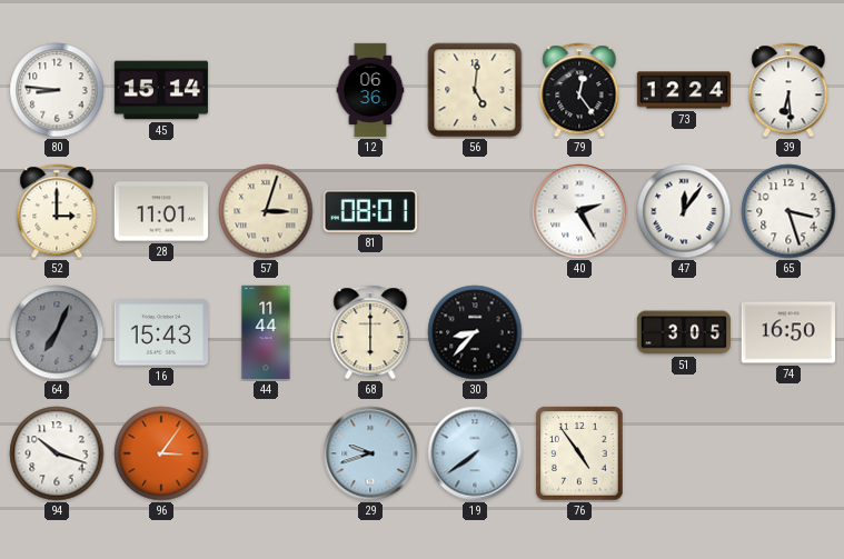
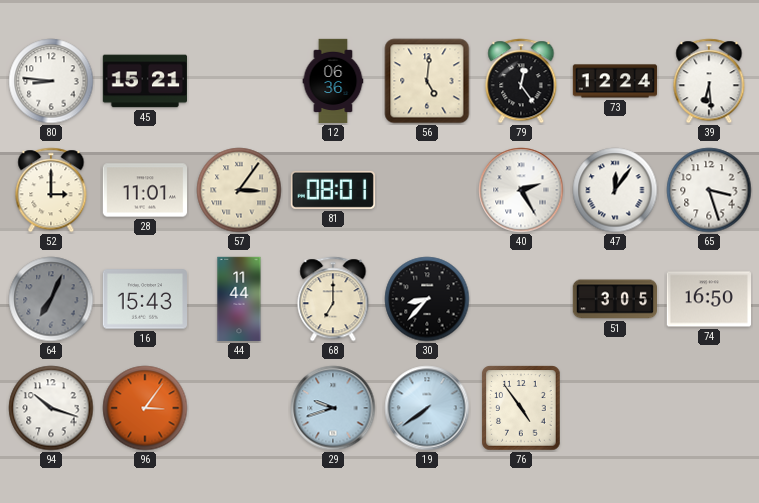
45: 15:14 -> 15:21
57: 3:03 -> 3:06
68: 6:00 -> 7:00
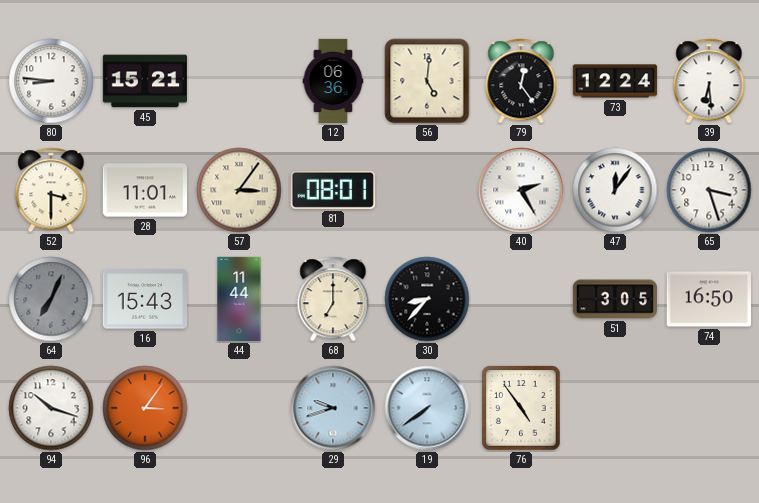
52: 3:00 -> 3:30
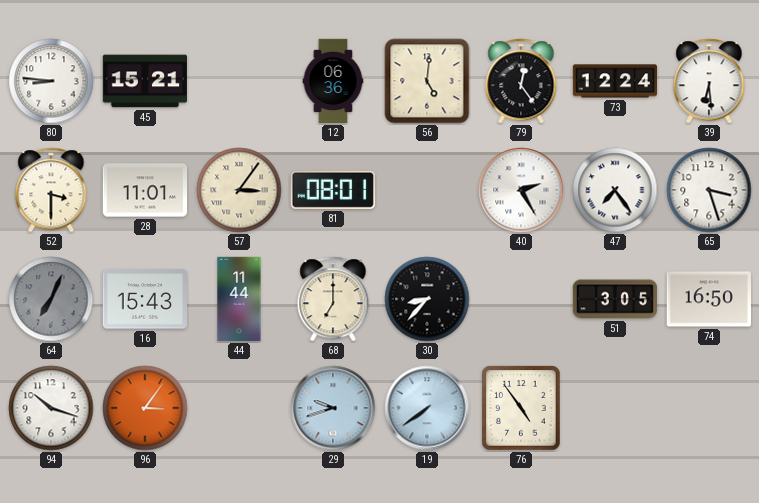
47: 12:06 -> 7:24
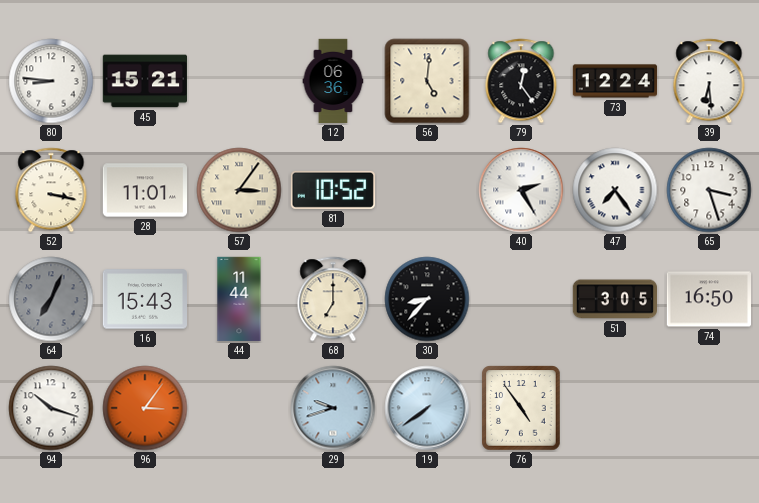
52: 3:30 -> 3:17
81: 08:01 -> 10:52
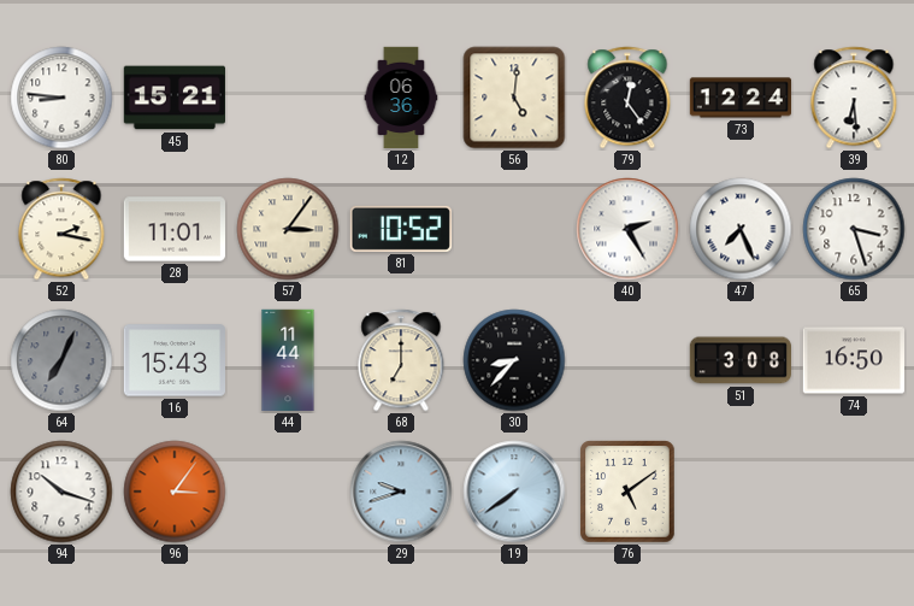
52: 3:17 -> 2:17
47: 7:24 -> 7:26
51: 3:05 -> 3:08
76: 4:54 -> 5:09
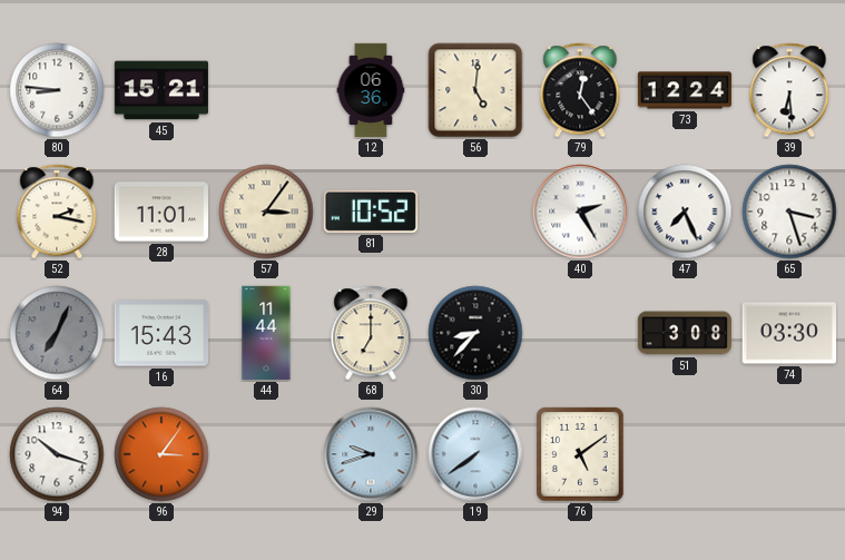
74: 16:50 -> 03:30
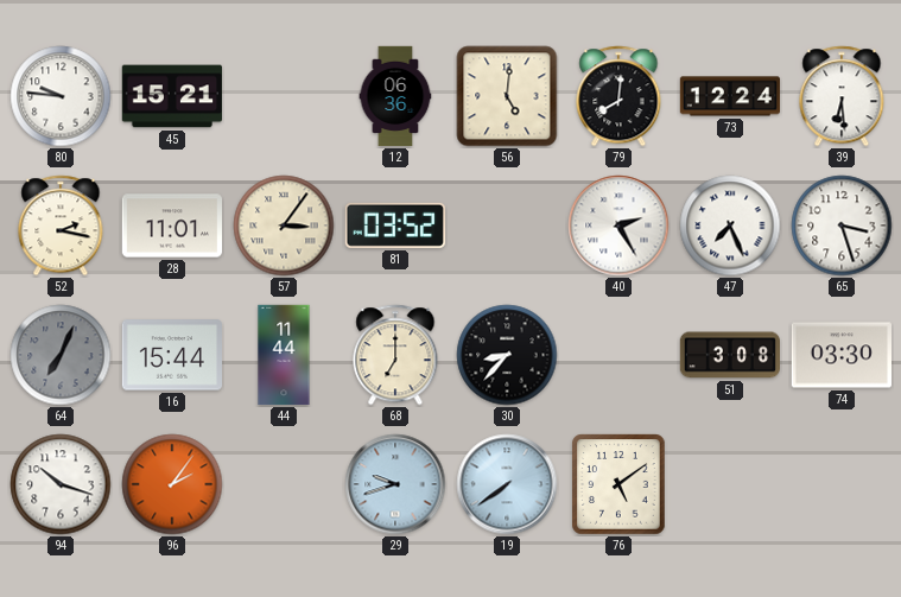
80: 8:46 -> 9:46
79: 12:24 -> 8:01
81: 10:52 -> 03:52
16: 15:43 -> 15:44
96: 3:06 -> 2:06
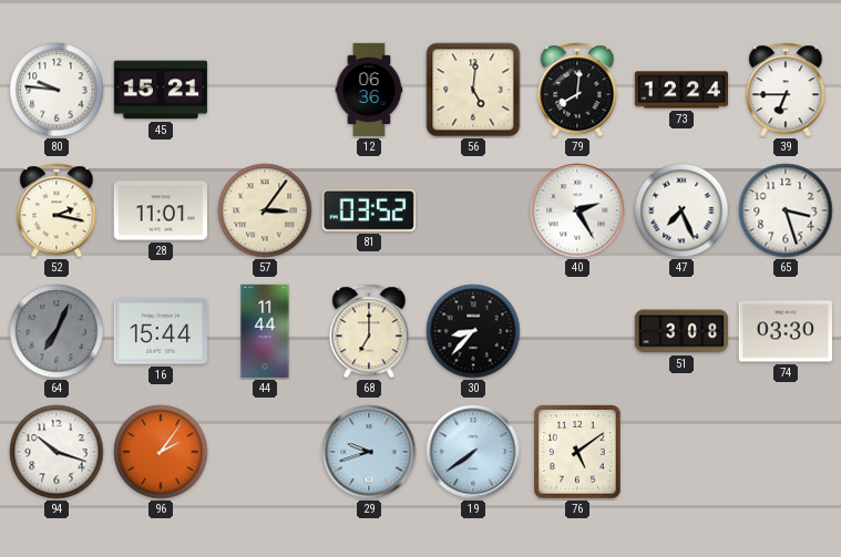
39: 6:29 -> 6:45
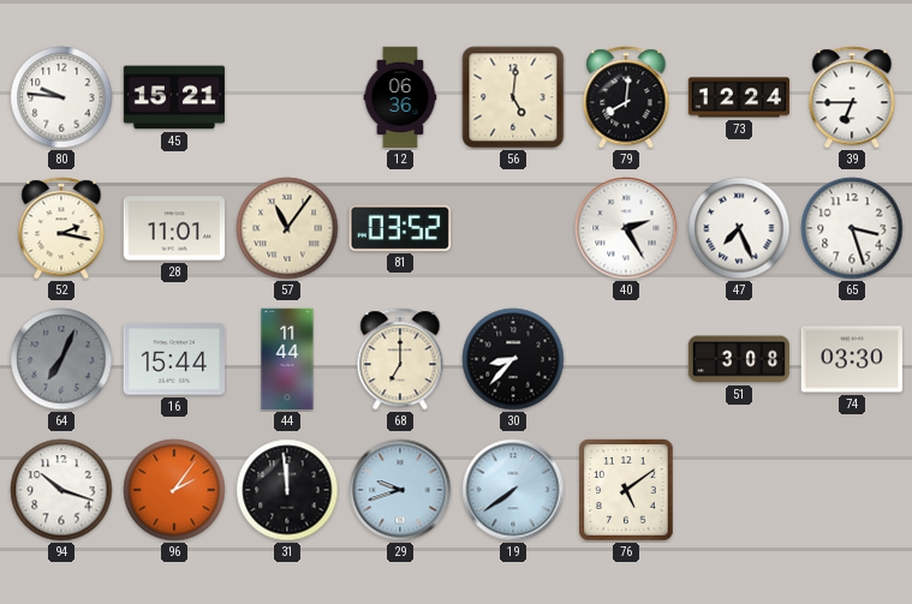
57: 3:06 -> 11:06
31: none -> 11:59
